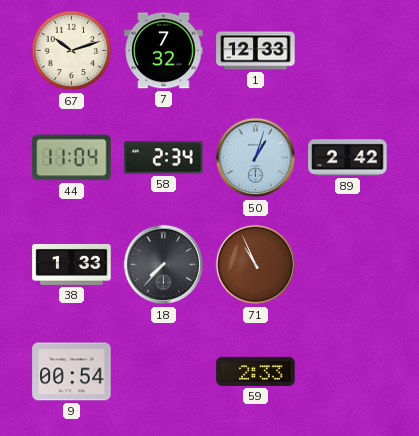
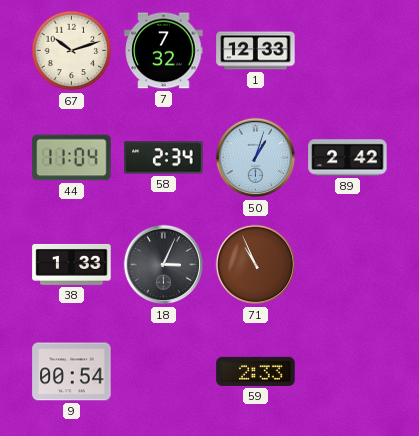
18: 7:37 -> 3:04
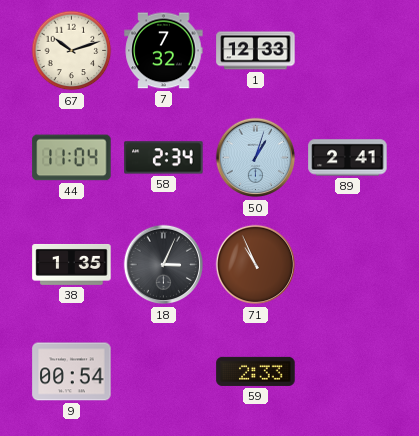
89: 2:42 -> 2:41
38: 1:33 -> 1:35
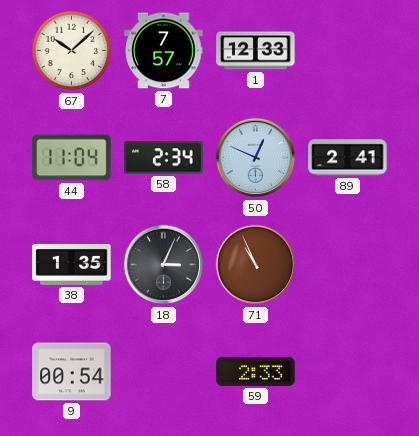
67: 10:12 -> 10:08
7: 7:32 -> 7:57
50: 1:03 -> 12:49
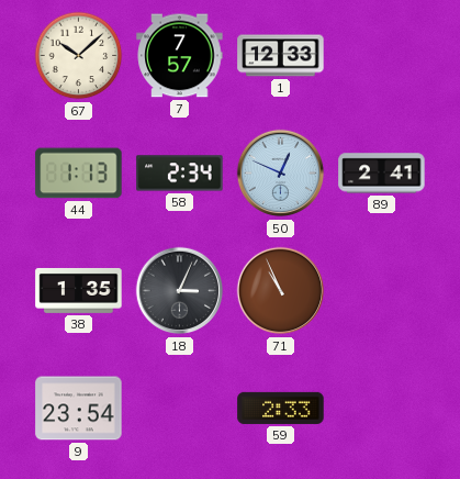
44: 11:04 -> 1:13
9: 00:54 -> 23:54
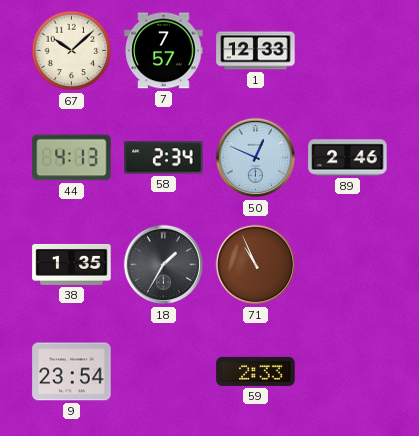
44: 1:13 -> 4:13
89: 2:41 -> 2:46
18: 3:04 -> 1:35
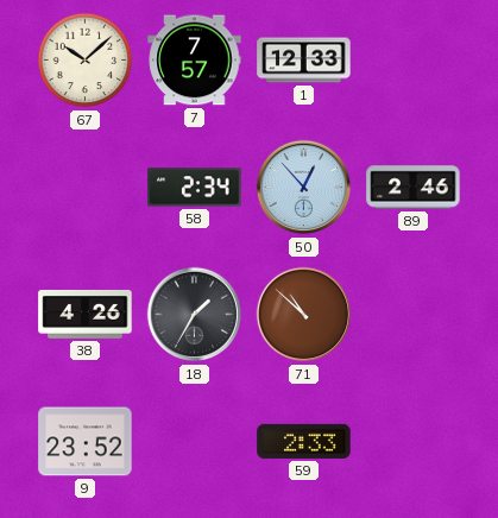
44: 4:13 -> none
50: 12:49 -> 12:53
38: 1:35 -> 4:26
71: 10:56 -> 10:52
9: 23:54 -> 23:52
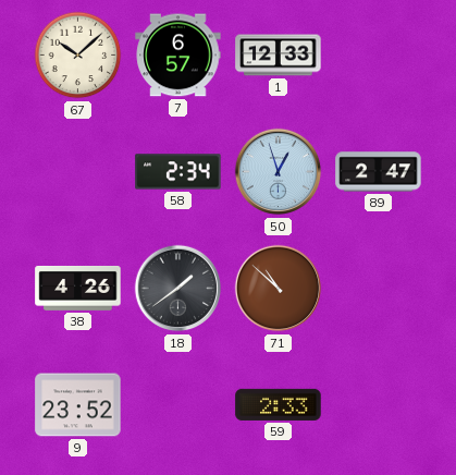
7: 7:57 -> 6:57
50: 12:53 -> 12:57
89: 2:46 -> 2:47
18: 1:35 -> 1:39
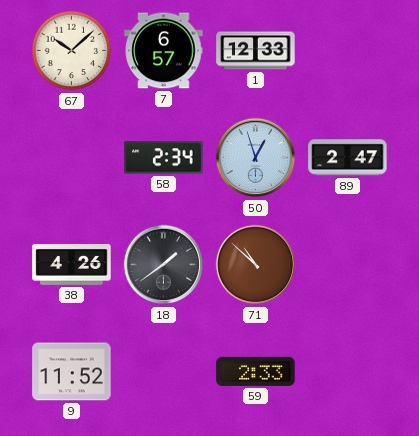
9: 23:52 -> 11:52
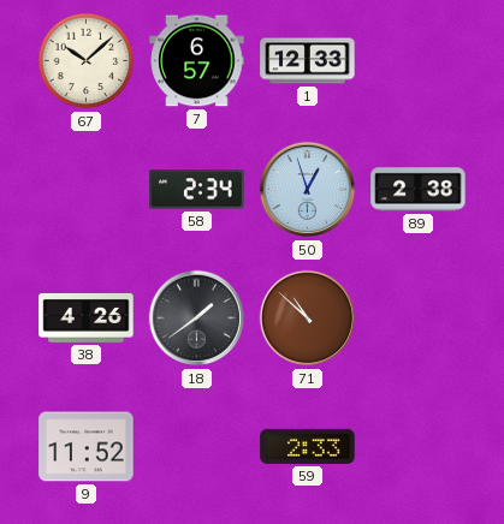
89: 2:47 -> 2:38
